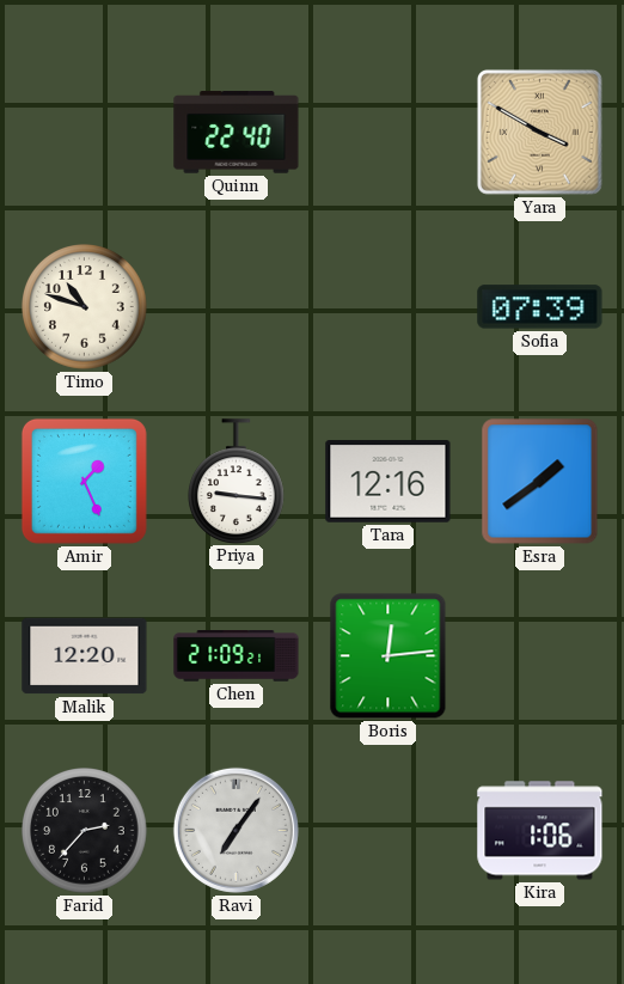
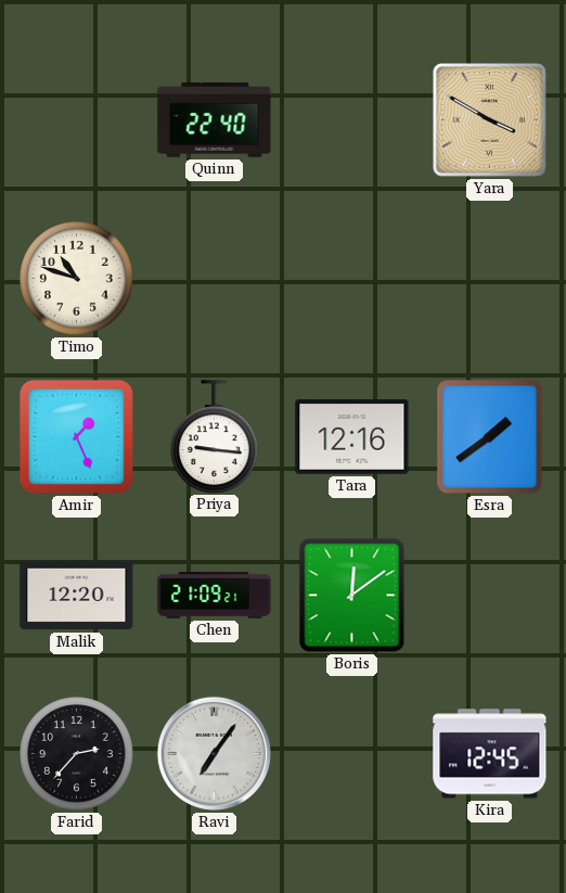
Sofia: 07:39 -> none
Boris: 12:14 -> 12:09
Kira: 1:06 -> 12:45
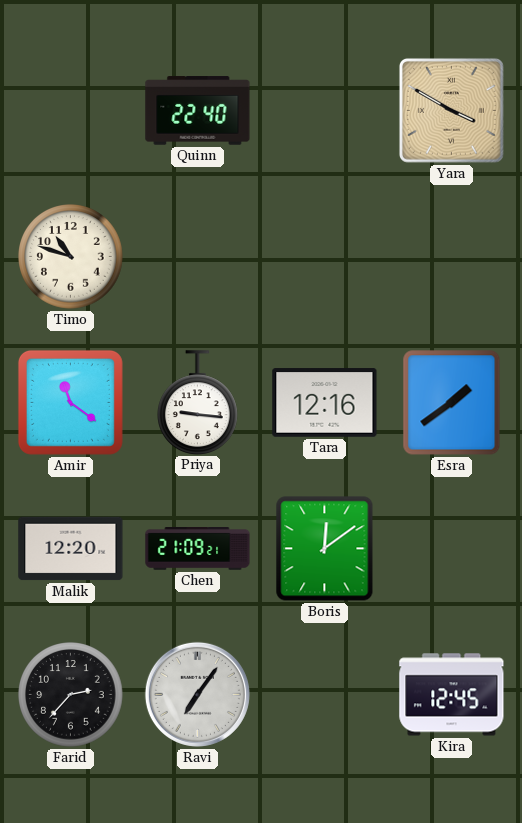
Amir: 1:26 -> 11:21
